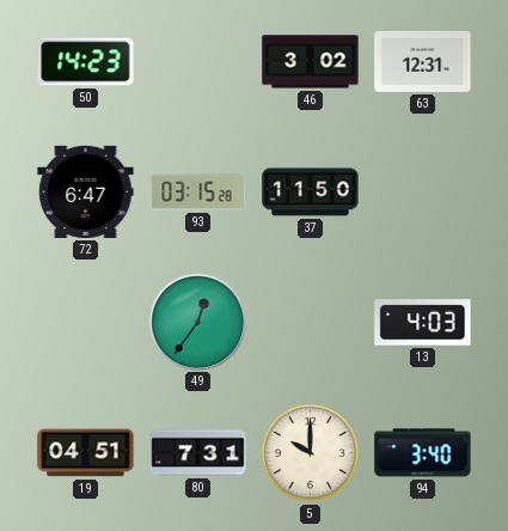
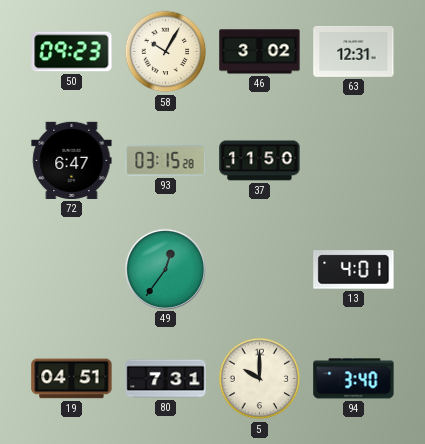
50: 14:23 -> 09:23
58: none -> 10:05
13: 4:03 -> 4:01
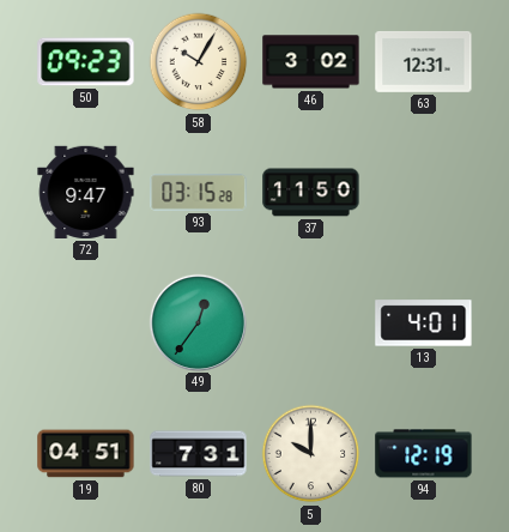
72: 6:47 -> 9:47
94: 3:40 -> 12:19
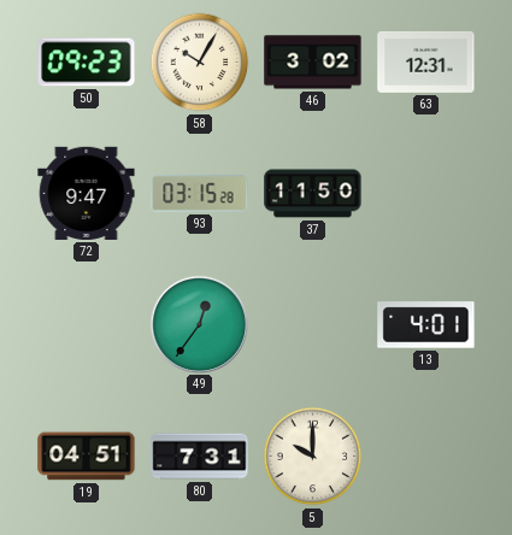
94: 12:19 -> none
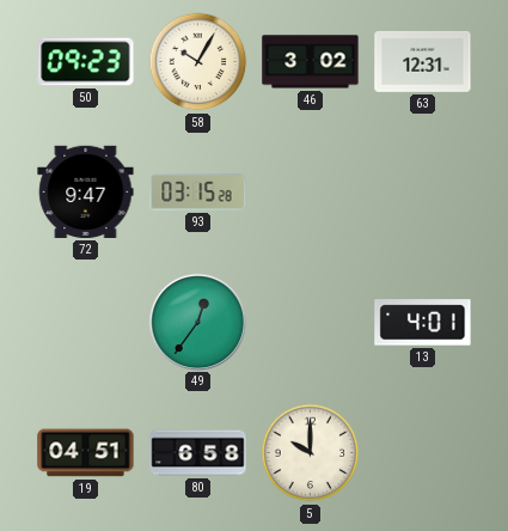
37: 11:50 -> none
80: 7:31 -> 6:58
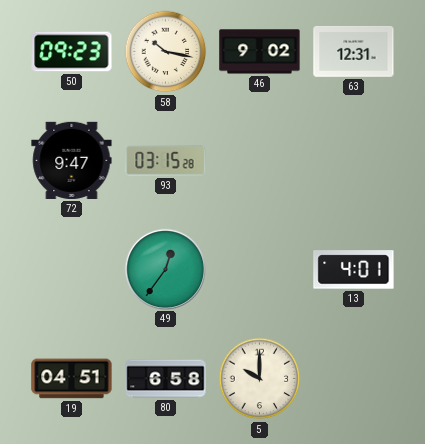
58: 10:05 -> 10:17
46: 3:02 -> 9:02
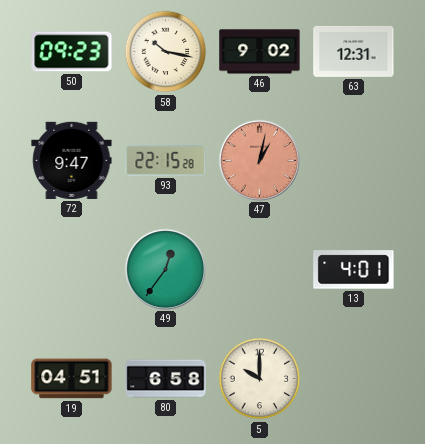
93: 03:15 -> 22:15
47: none -> 1:02
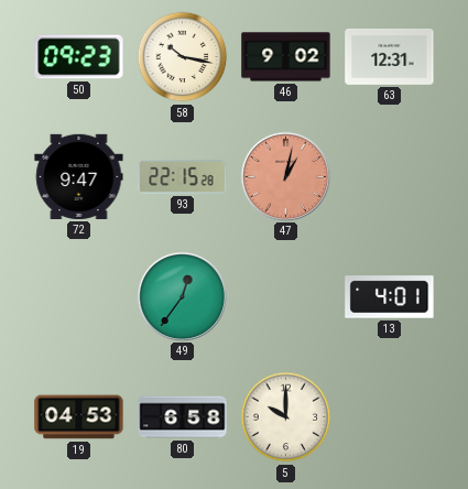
19: 04:51 -> 04:53
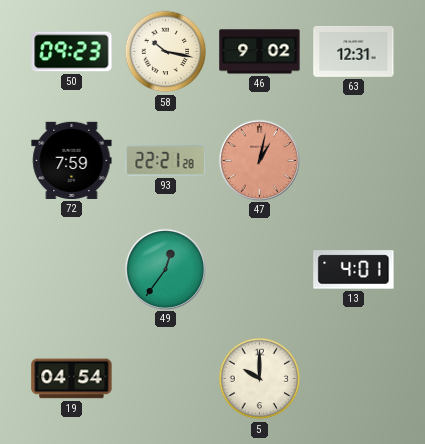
72: 9:47 -> 7:59
93: 22:15 -> 22:21
19: 04:53 -> 04:54
80: 6:58 -> none
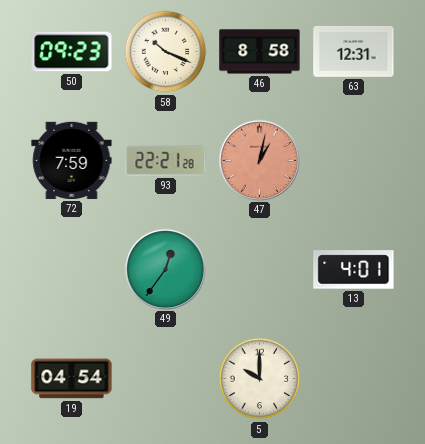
58: 10:17 -> 10:19
46: 9:02 -> 8:58
